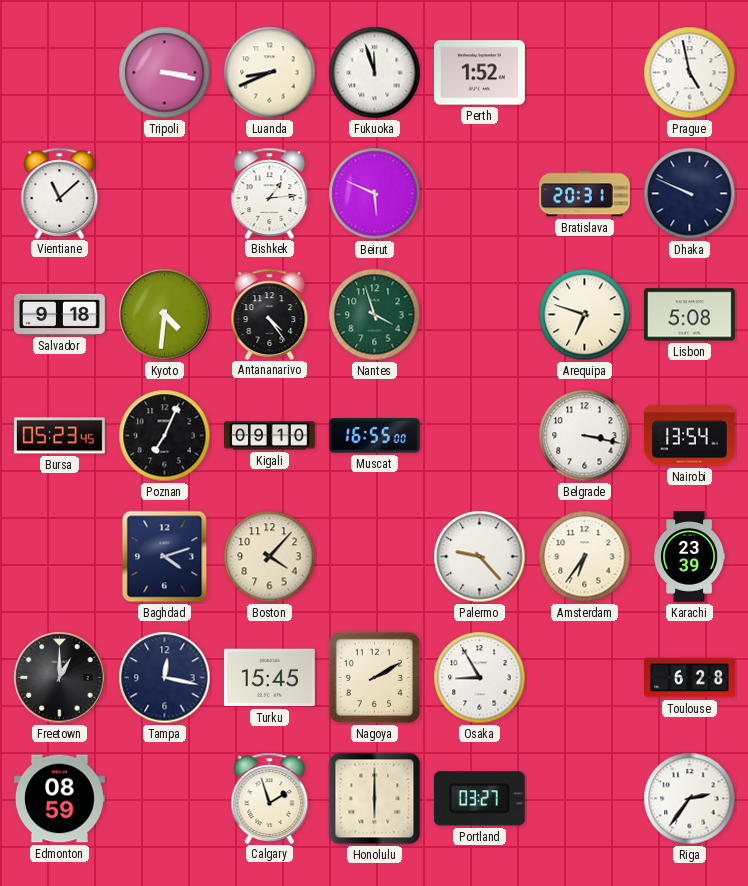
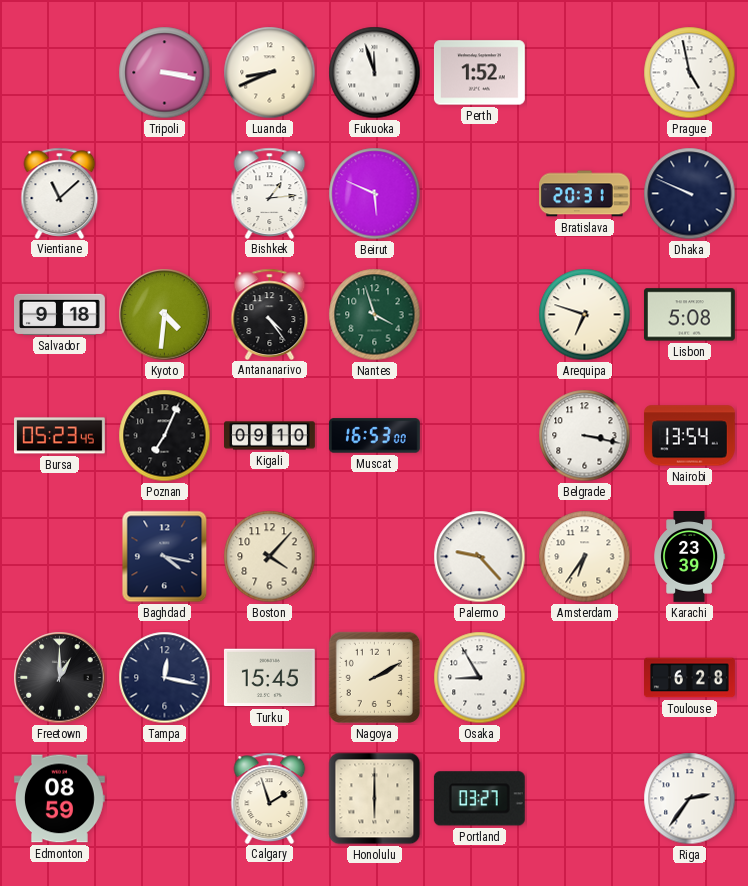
Muscat: 16:55 -> 16:53
Baghdad: 4:12 -> 4:17
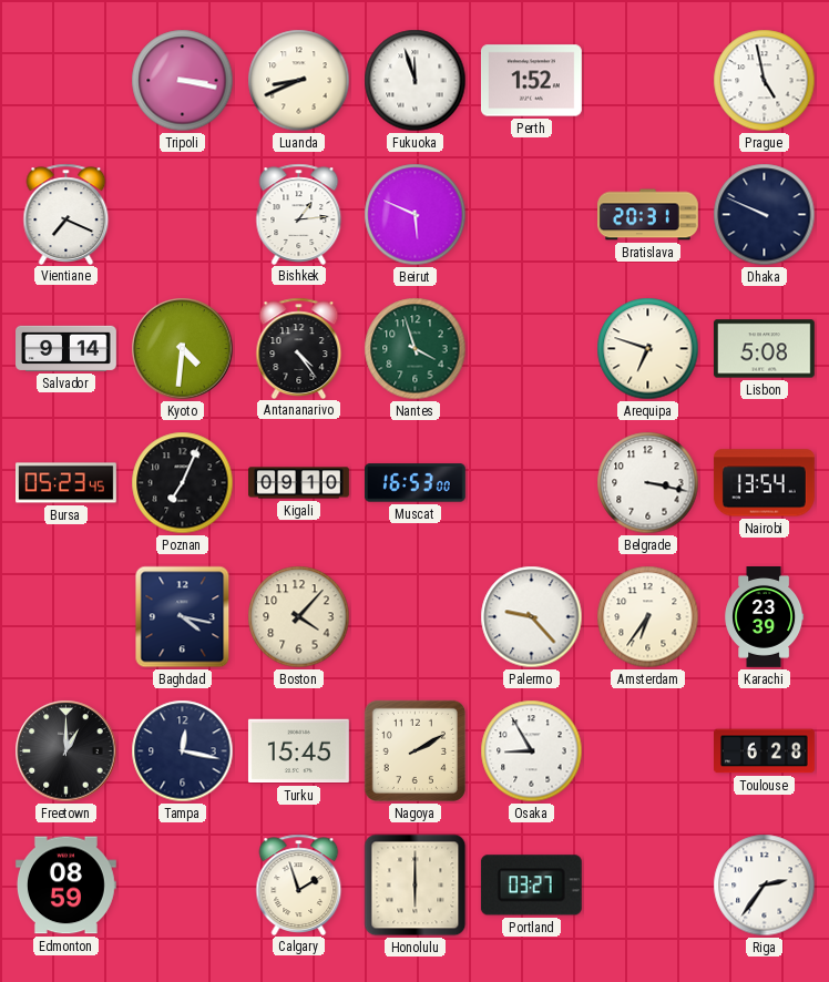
Vientiane: 11:08 -> 7:19
Salvador: 9:18 -> 9:14
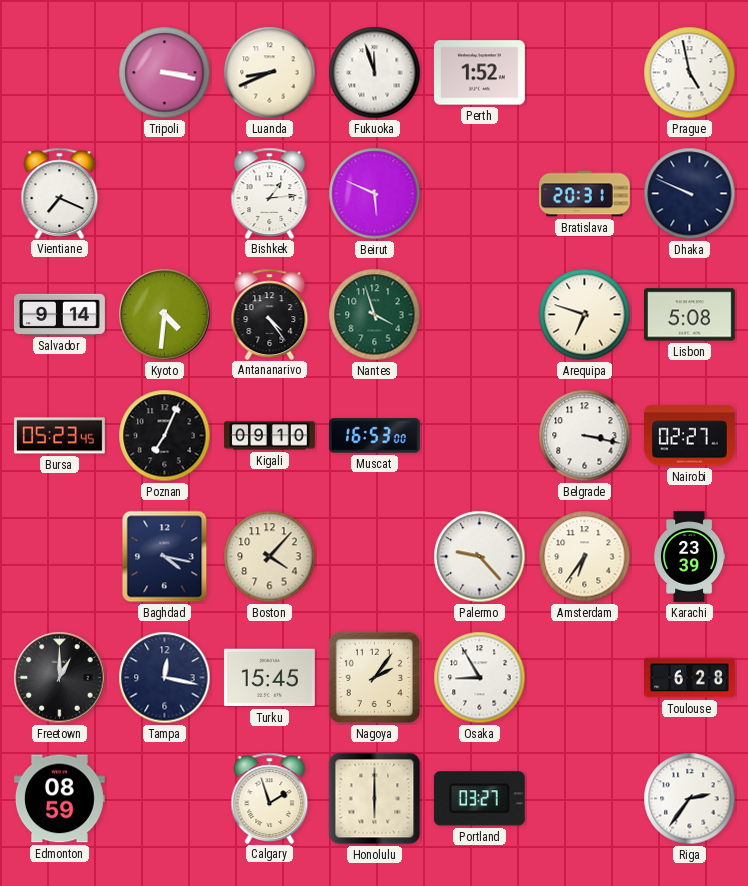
Nairobi: 13:54 -> 02:27
Nagoya: 2:10 -> 2:06
